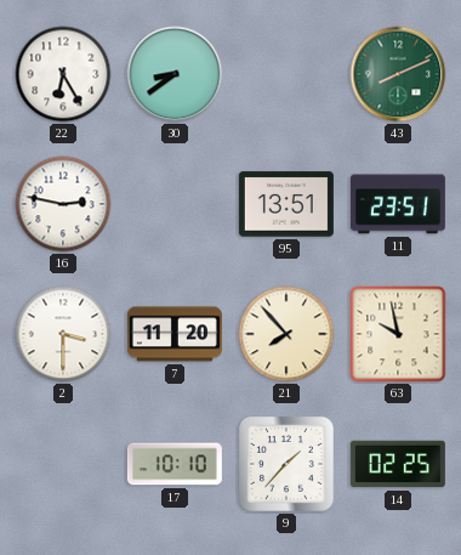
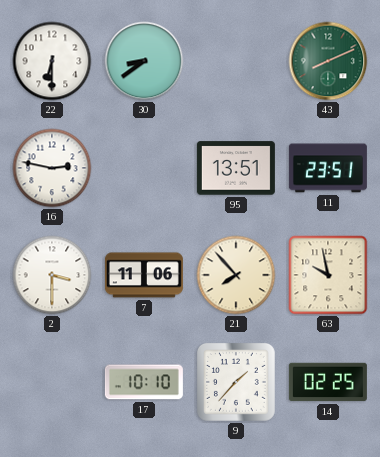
22: 6:25 -> 6:30
7: 11:20 -> 11:06
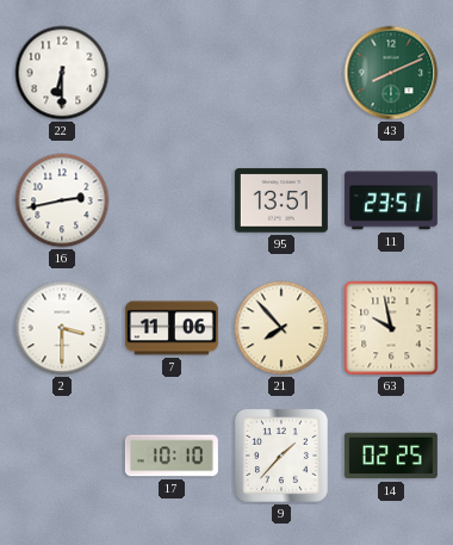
30: 8:39 -> none
16: 2:47 -> 2:43
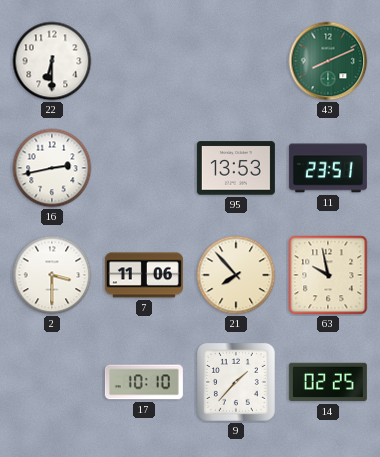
95: 13:51 -> 13:53
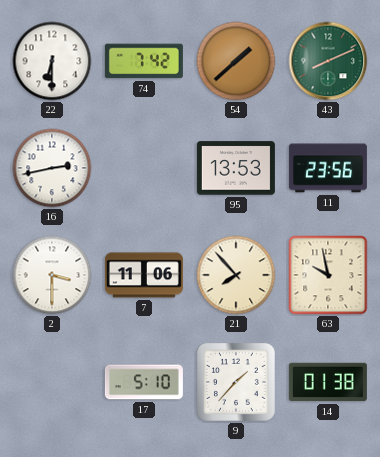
74: none -> 7:42
54: none -> 1:38
11: 23:51 -> 23:56
17: 10:10 -> 5:10
14: 02:25 -> 01:38
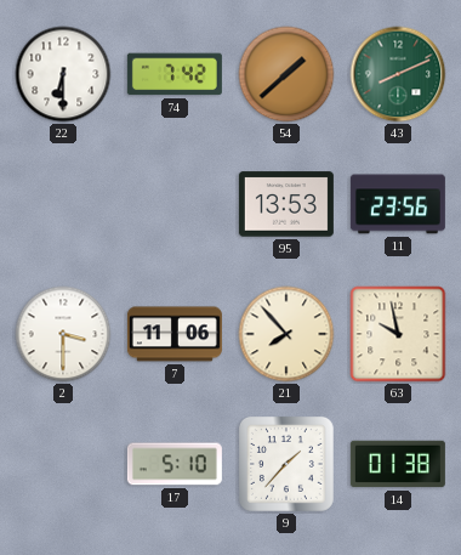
16: 2:43 -> none
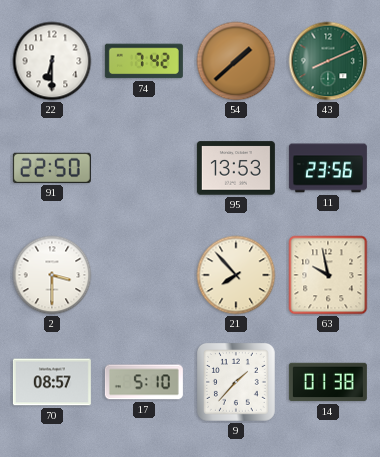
91: none -> 22:50
7: 11:06 -> none
70: none -> 08:57
